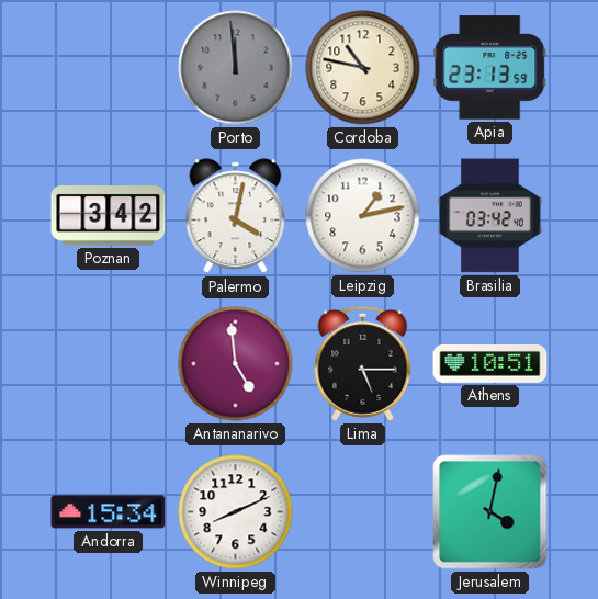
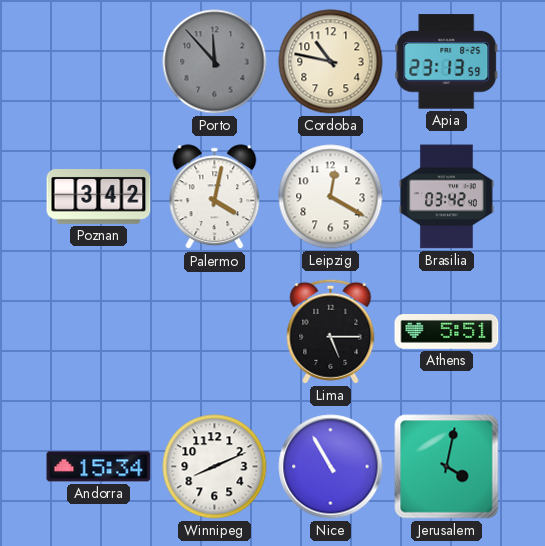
Porto: 11:59 -> 11:53
Leipzig: 1:13 -> 12:20
Antananarivo: 4:59 -> none
Athens: 10:51 -> 5:51
Nice: none -> 10:55
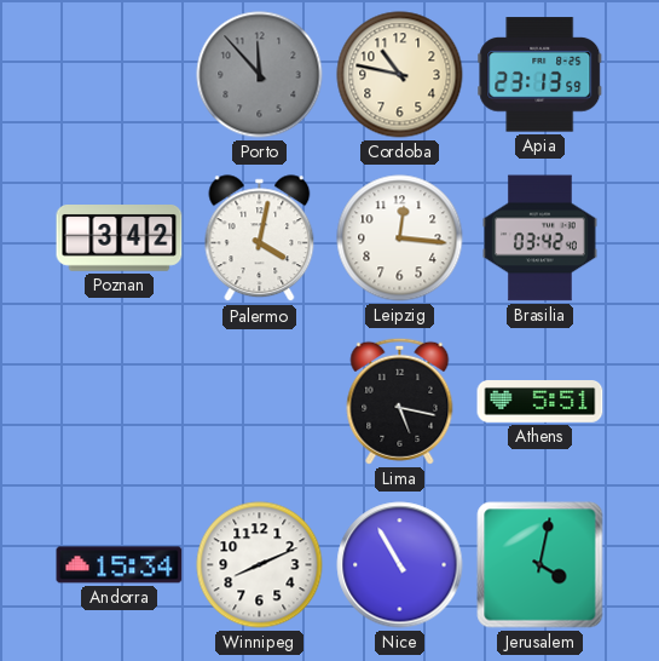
Leipzig: 12:20 -> 12:16
Lima: 5:15 -> 5:17
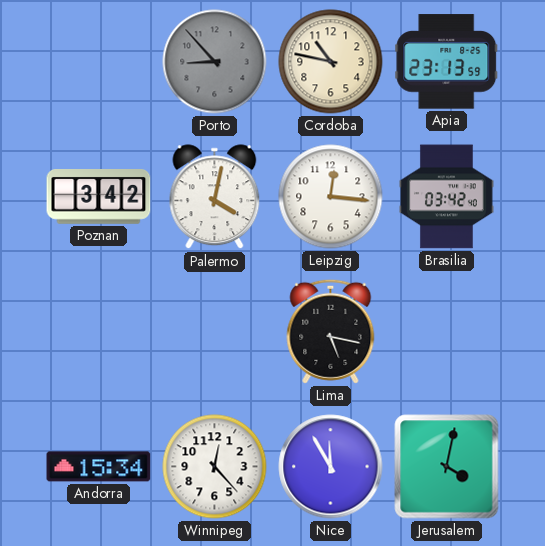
Porto: 11:53 -> 8:53
Athens: 5:51 -> none
Winnipeg: 8:11 -> 12:23
Nice: 10:55 -> 11:55
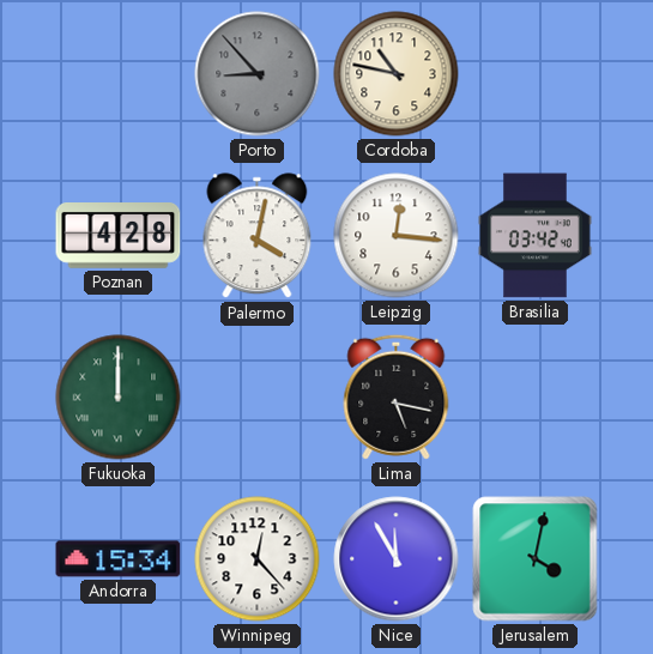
Apia: 23:13 -> none
Poznan: 3:42 -> 4:28
Fukuoka: none -> 12:00
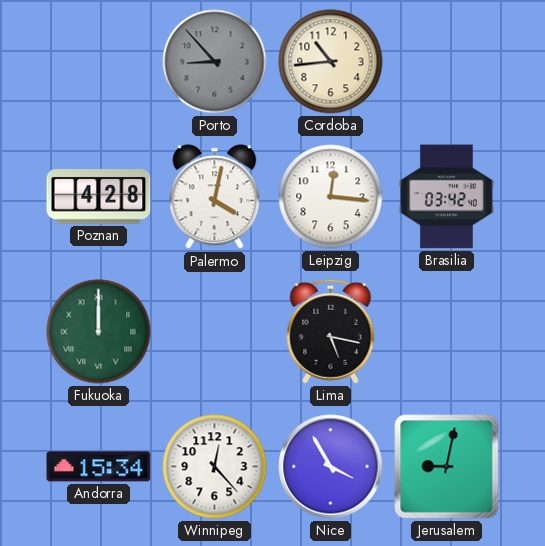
Cordoba: 10:47 -> 10:44
Nice: 11:55 -> 3:55
Jerusalem: 4:02 -> 9:02
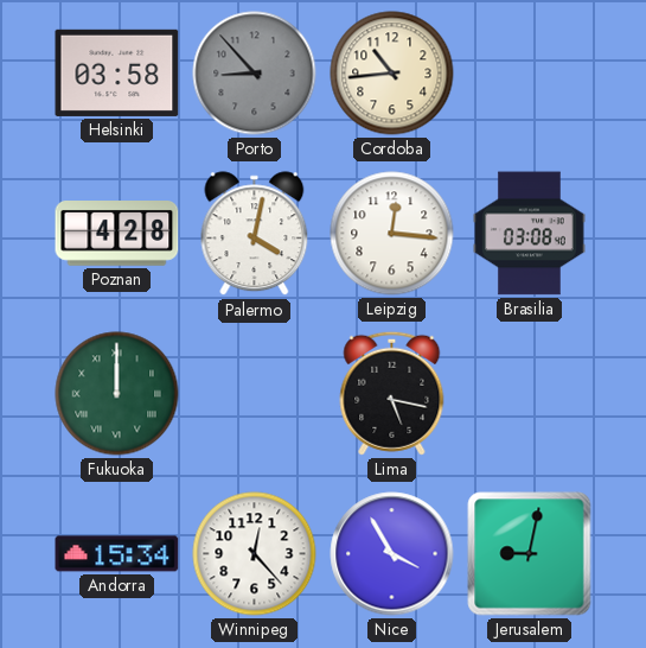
Helsinki: none -> 03:58
Brasilia: 03:42 -> 03:08
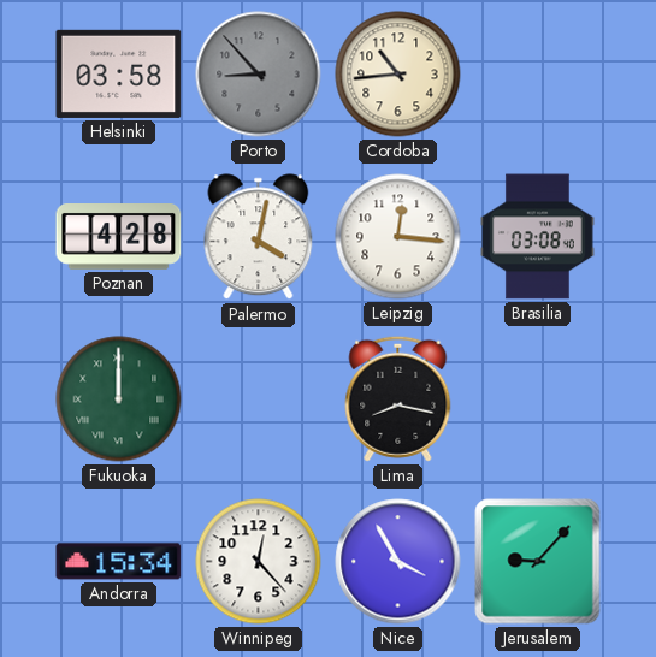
Lima: 5:17 -> 8:17
Jerusalem: 9:02 -> 9:07
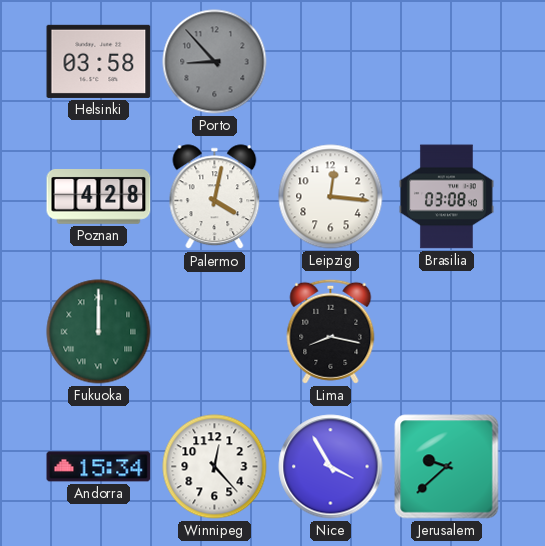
Cordoba: 10:44 -> none
Jerusalem: 9:07 -> 9:38
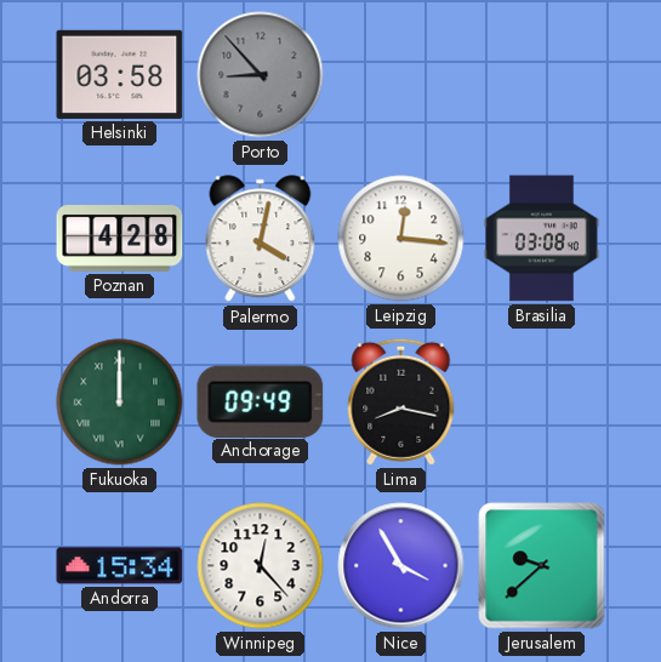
Anchorage: none -> 09:49
